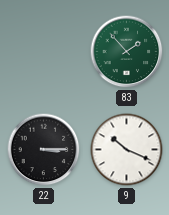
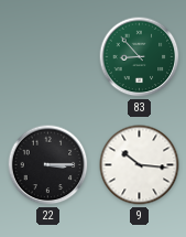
83: 1:53 -> 8:53
9: 10:19 -> 10:16
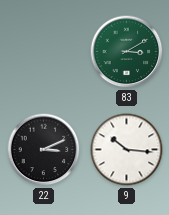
83: 8:53 -> 3:10
22: 3:15 -> 3:11
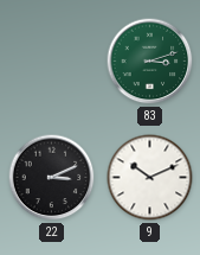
83: 3:10 -> 3:12
9: 10:16 -> 10:11
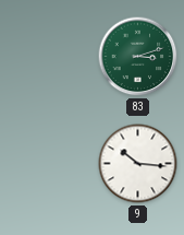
22: 3:11 -> none
9: 10:11 -> 10:16
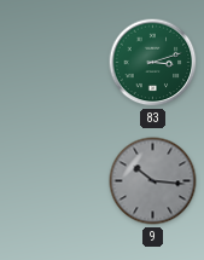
9 dial: white -> grey
